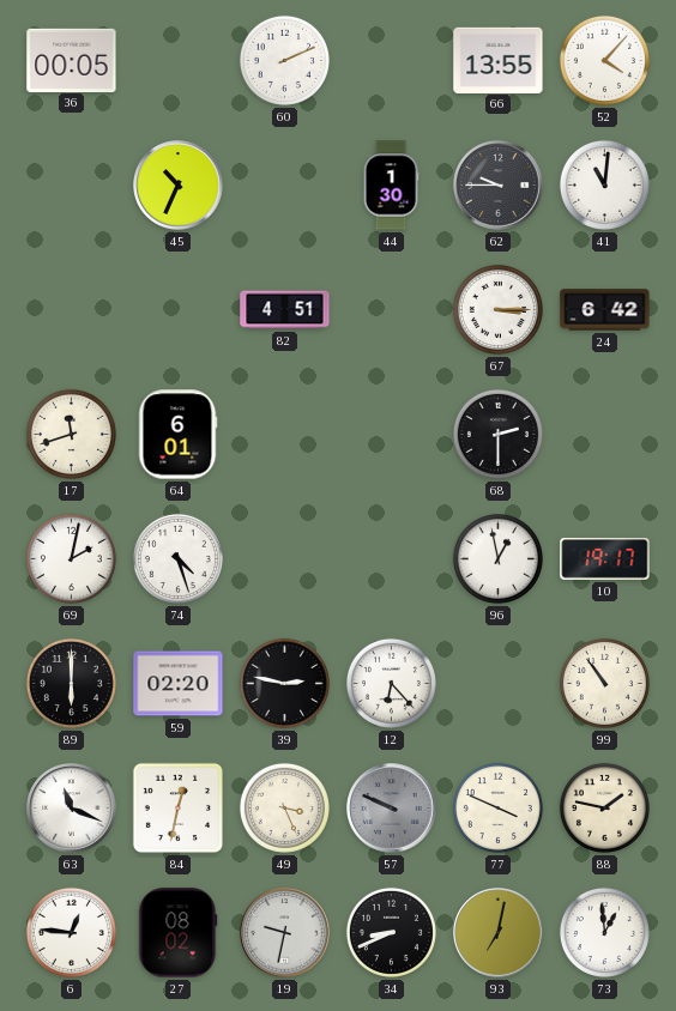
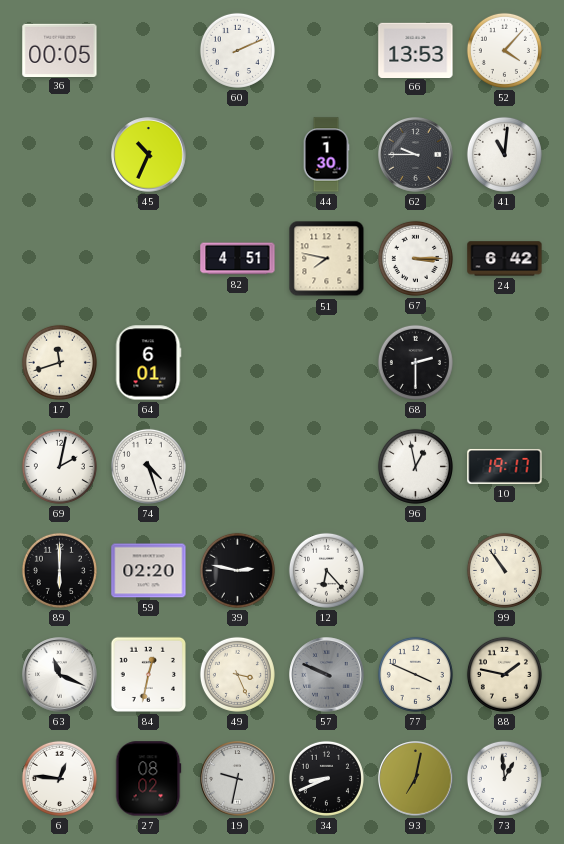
66: 13:55 -> 13:53
51: none -> 7:47
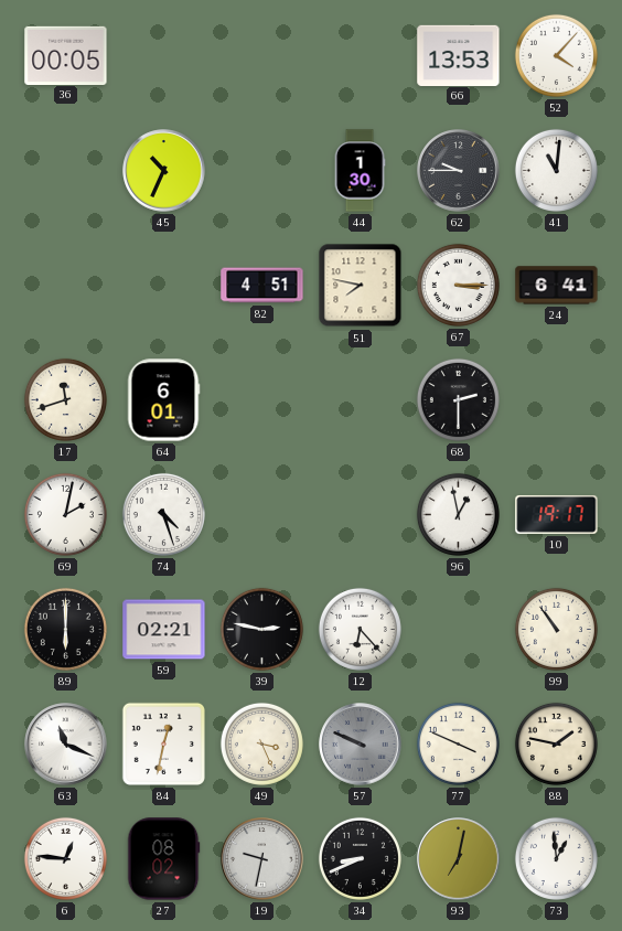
60: 2:11 -> none
24: 6:42 -> 6:41
59: 02:20 -> 02:21
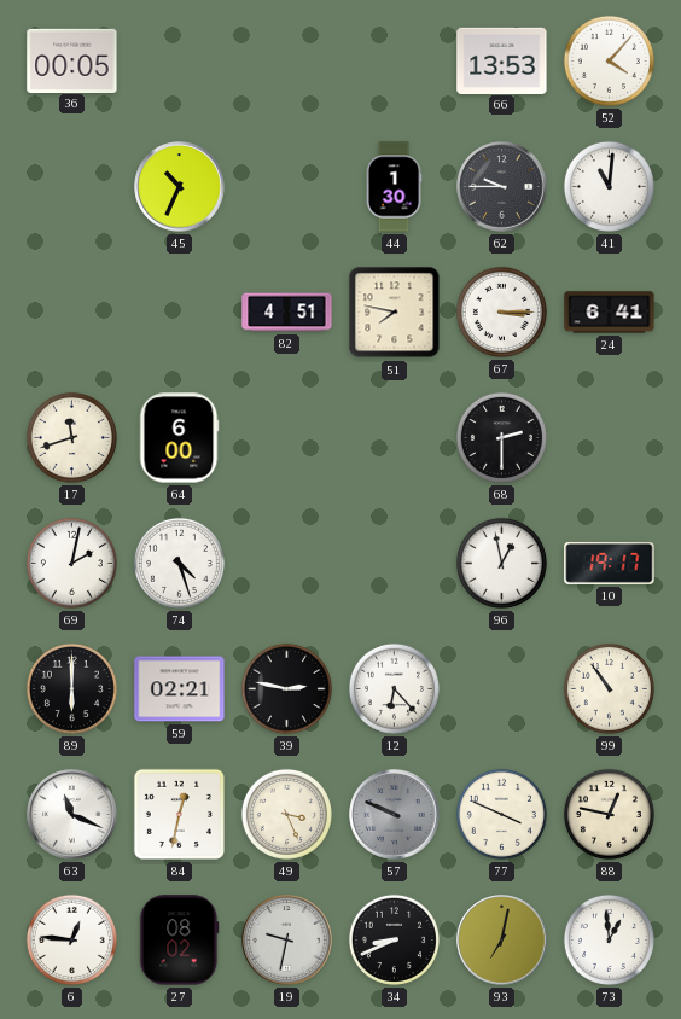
64: 6:01 -> 6:00
88: 1:47 -> 12:47
